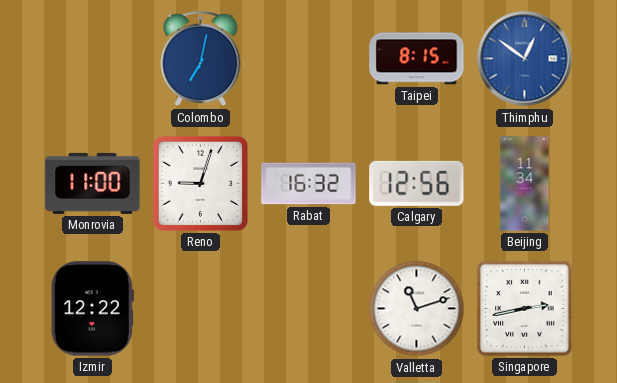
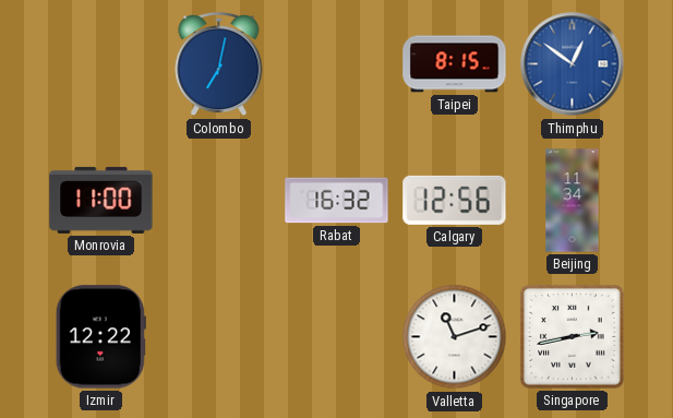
Reno: 9:03 -> none
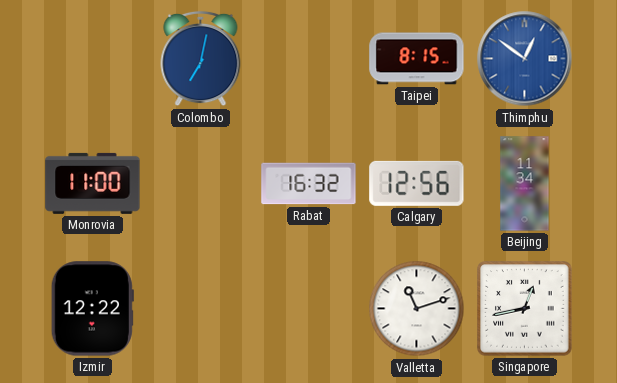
Singapore: 2:43 -> 12:43
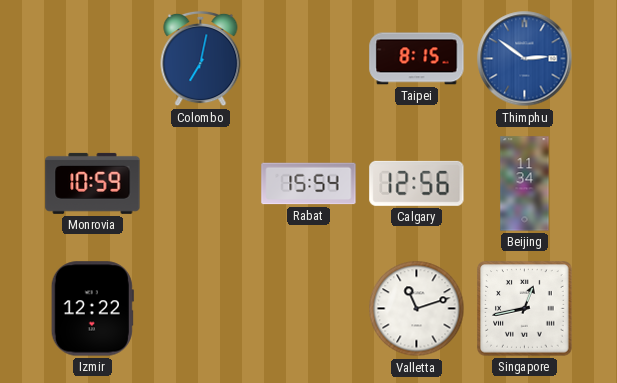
Thimphu: 12:51 -> 2:51
Monrovia: 11:00 -> 10:59
Rabat: 16:32 -> 15:54
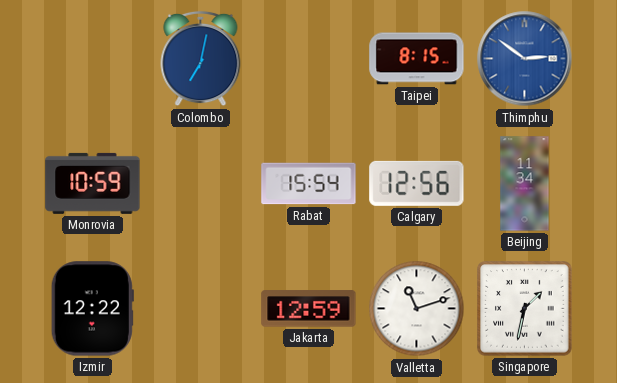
Jakarta: none -> 12:59
Singapore: 12:43 -> 1:32
